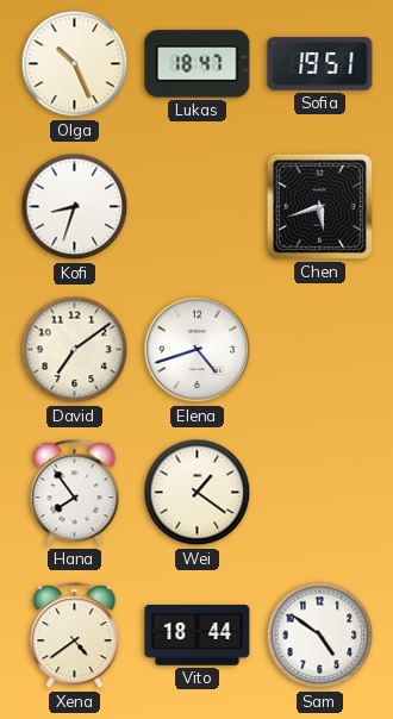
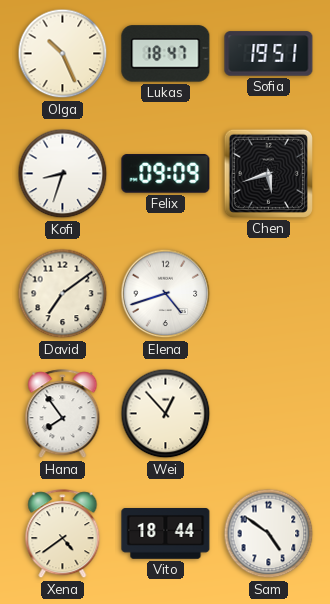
Felix: none -> 09:09
Wei: 1:21 -> 12:53
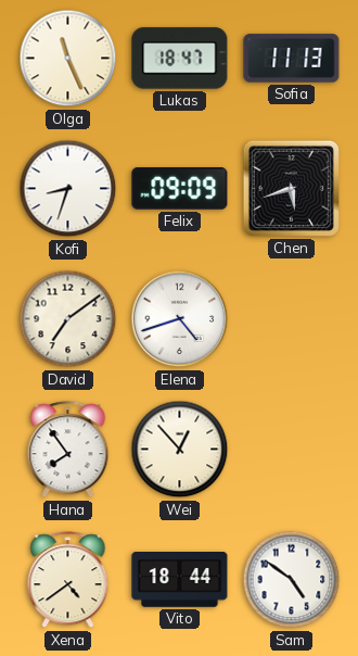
Olga: 10:26 -> 11:26
Sofia: 19:51 -> 11:13
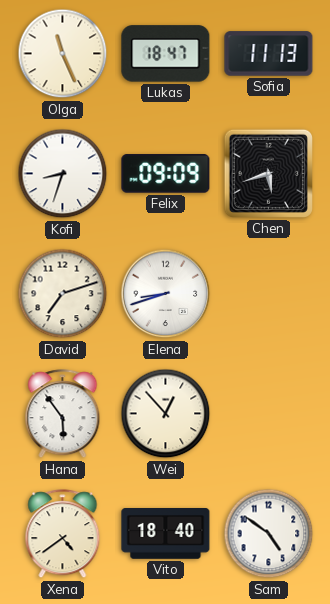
David: 7:09 -> 7:12
Elena: 4:42 -> 8:42
Hana: 7:54 -> 5:54
Vito: 18:44 -> 18:40
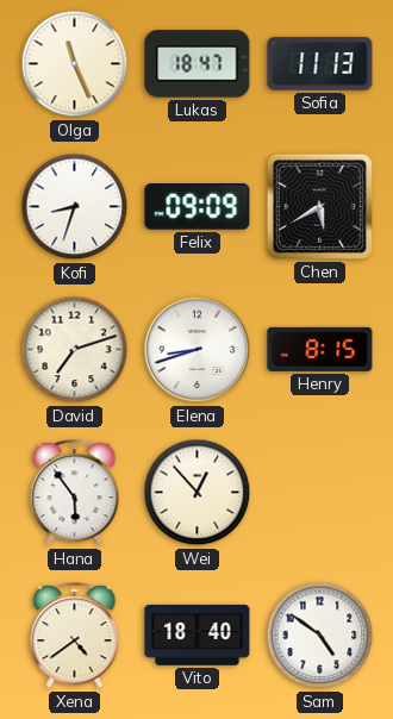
Chen: 5:42 -> 5:40
Henry: none -> 8:15
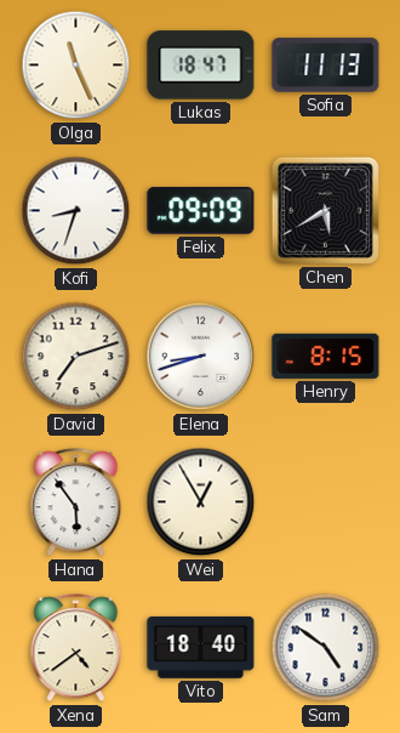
Wei: 12:53 -> 12:55
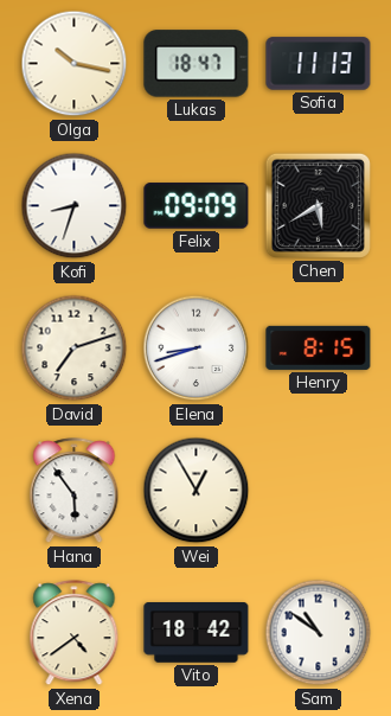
Olga: 11:26 -> 10:17
Vito: 18:40 -> 18:42
Sam: 4:51 -> 10:51
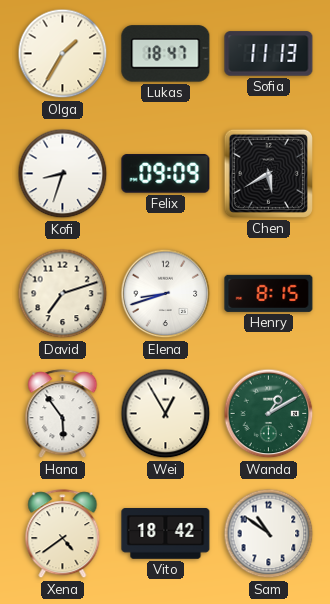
Olga: 10:17 -> 1:35
Wanda: none -> 1:10
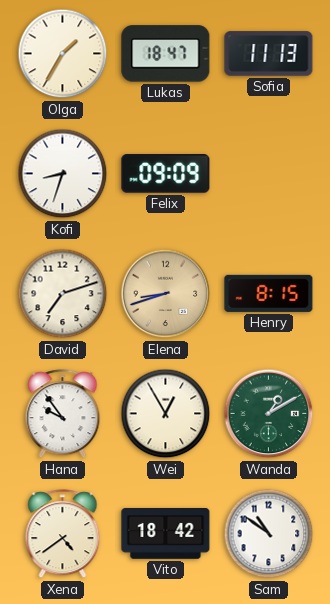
Chen: 5:40 -> none
Elena dial: white -> champagne
Hana: 5:54 -> 9:54
